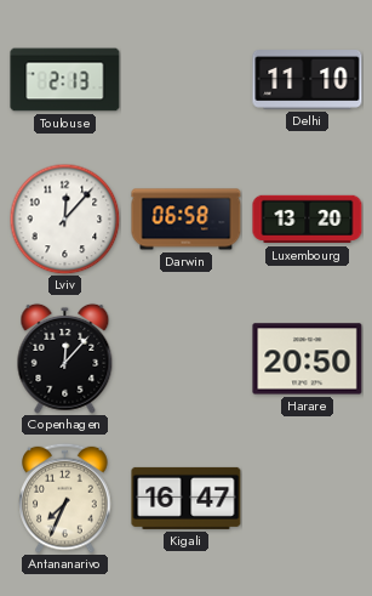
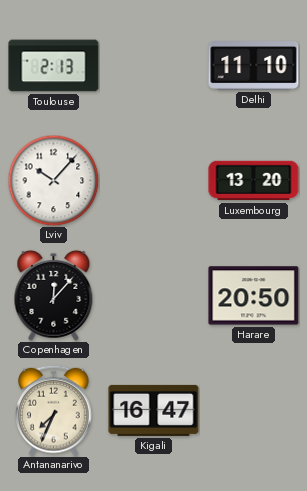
Lviv: 12:07 -> 10:07
Darwin: 06:58 -> none
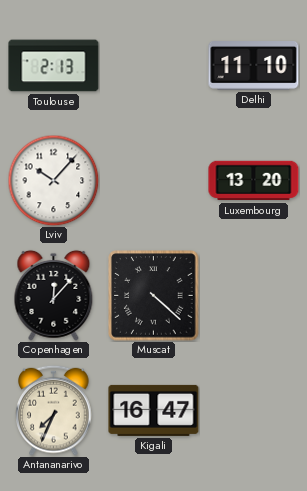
Muscat: none -> 4:22
Harare: 20:50 -> none
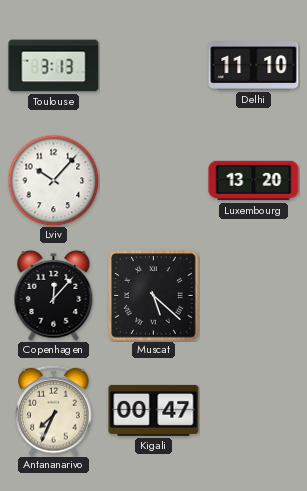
Toulouse: 2:13 -> 3:13
Muscat: 4:22 -> 5:22
Kigali: 16:47 -> 00:47
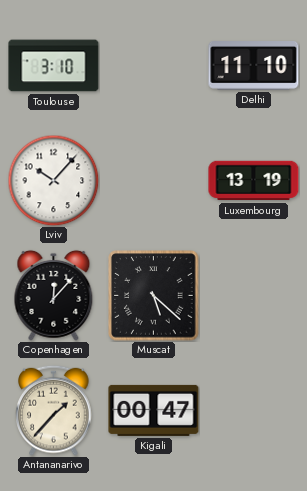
Toulouse: 3:13 -> 3:10
Luxembourg: 13:20 -> 13:19
Antananarivo: 7:34 -> 1:37
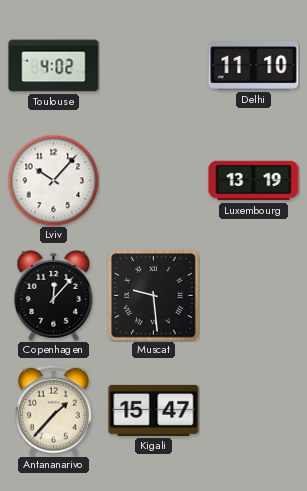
Toulouse: 3:10 -> 4:02
Muscat: 5:22 -> 9:29
Kigali: 00:47 -> 15:47
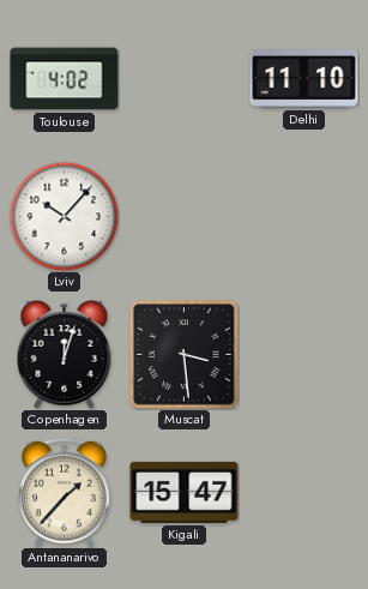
Luxembourg: 13:19 -> none
Copenhagen: 12:07 -> 12:03
Muscat: 9:29 -> 3:29
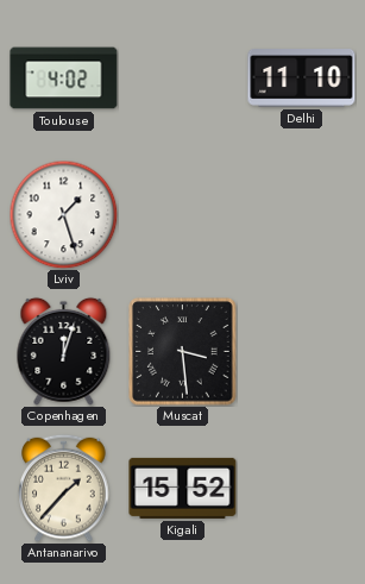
Lviv: 10:07 -> 1:27
Kigali: 15:47 -> 15:52
